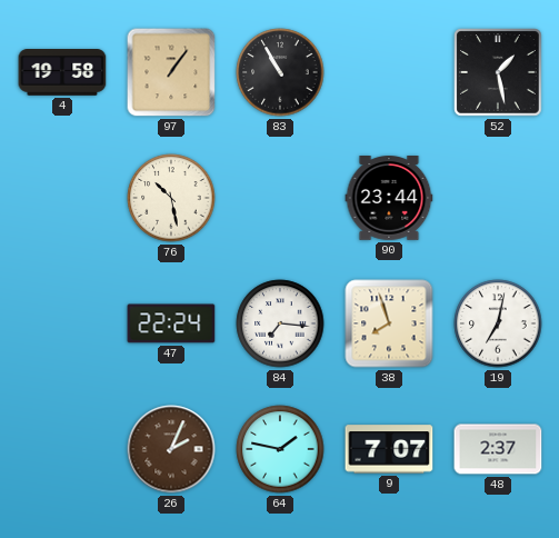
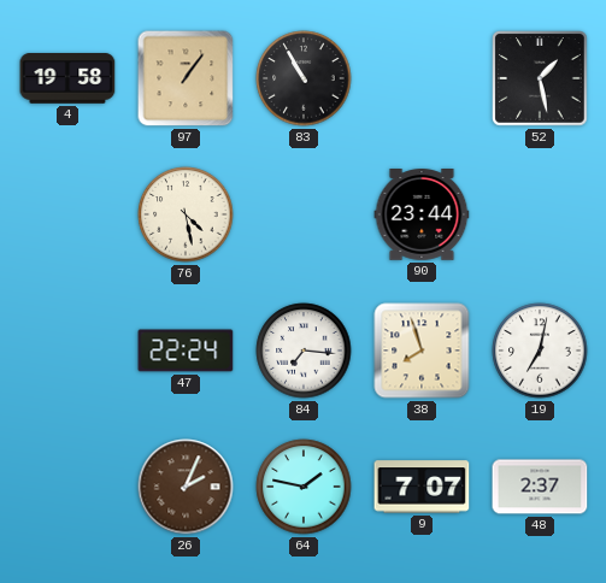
76: 10:28 -> 4:28
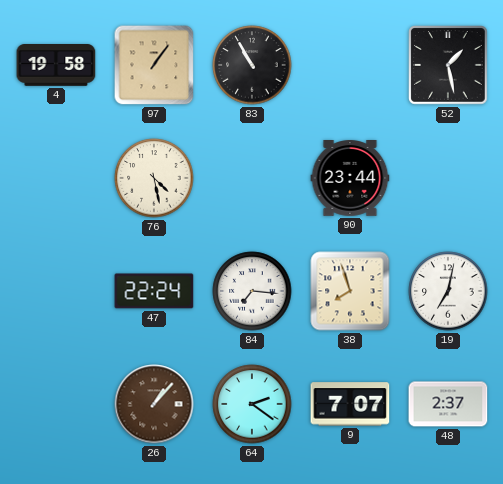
26: 2:04 -> 1:07
64: 1:47 -> 2:21
